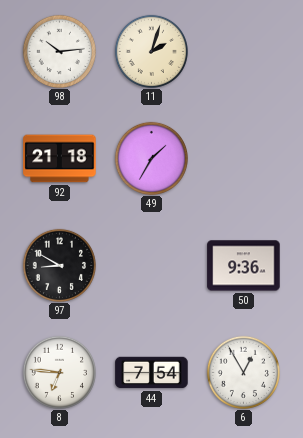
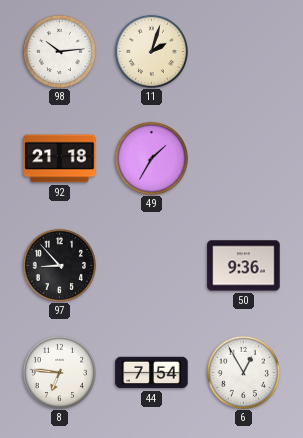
97: 8:50 -> 8:53
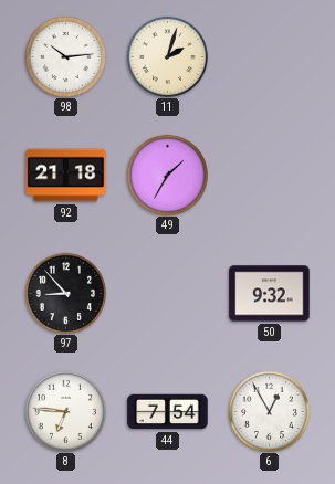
50: 9:36 -> 9:32
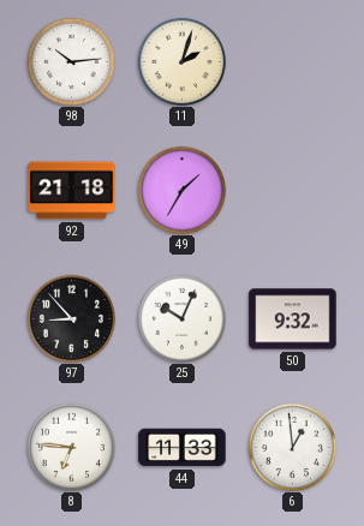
25: none -> 10:04
44: 7:54 -> 11:33
6: 12:55 -> 12:59
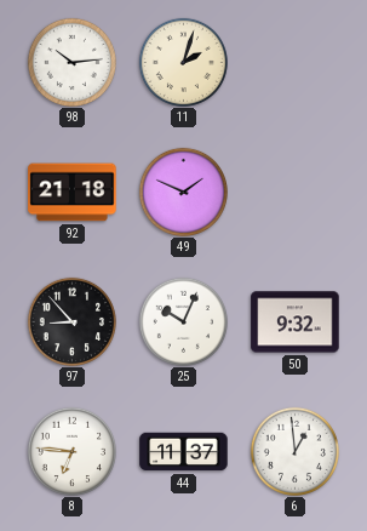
49: 1:35 -> 1:49
44: 11:33 -> 11:37
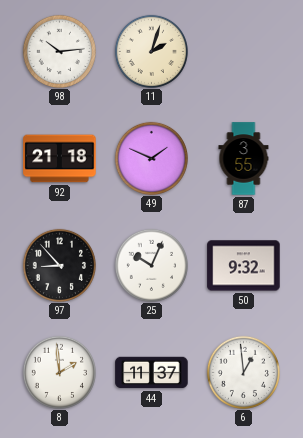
87: none -> 3:55
8: 6:46 -> 1:59
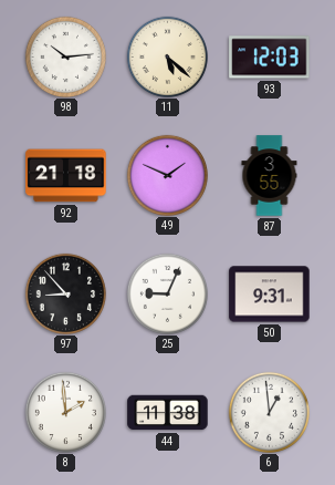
11: 2:03 -> 5:22
93: none -> 12:03
25: 10:04 -> 9:04
50: 9:32 -> 9:31
44: 11:37 -> 11:38
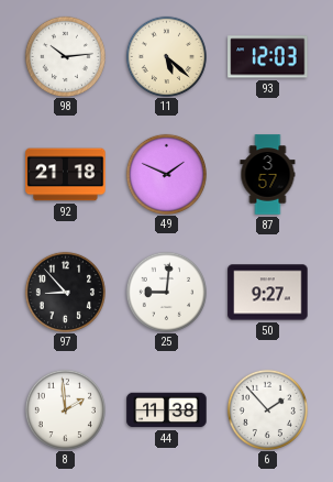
87: 3:55 -> 3:57
25: 9:04 -> 9:01
50: 9:31 -> 9:27
6: 12:59 -> 1:53
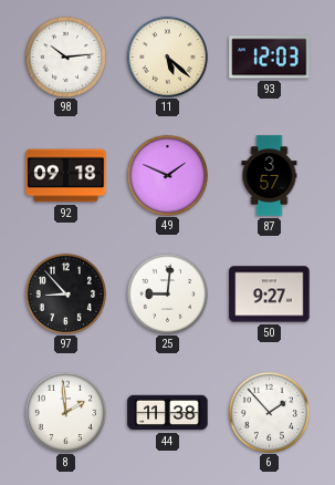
92: 21:18 -> 09:18
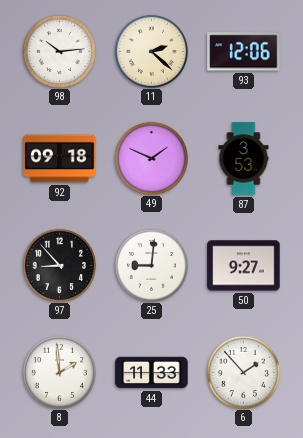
11: 5:22 -> 2:22
93: 12:03 -> 12:06
87: 3:57 -> 3:53
44: 11:38 -> 11:33
